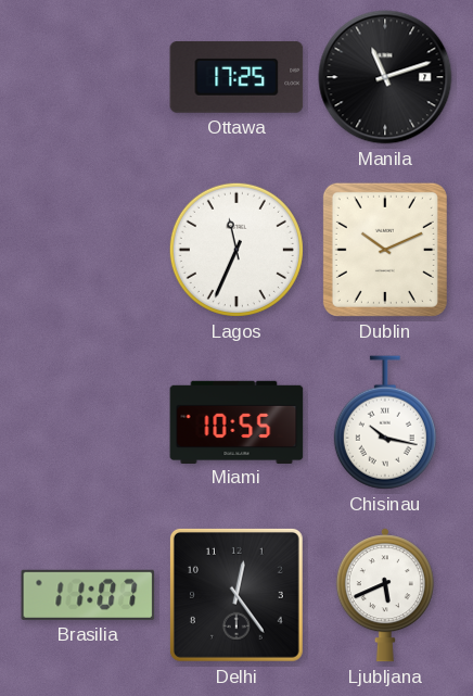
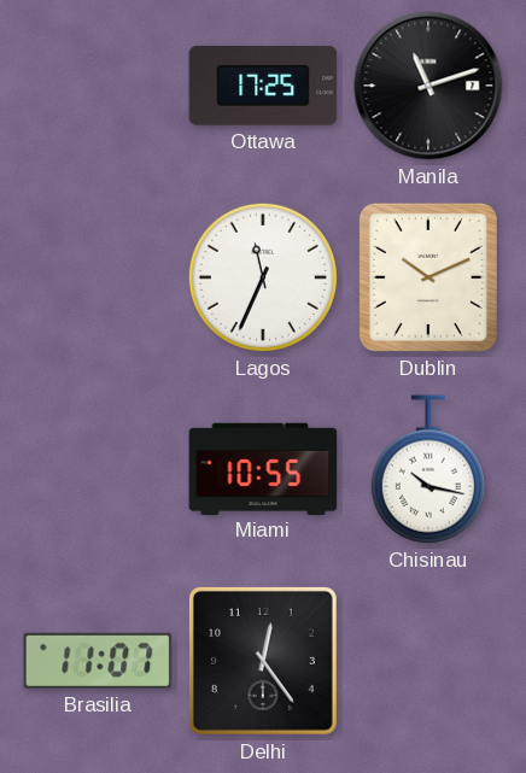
Ljubljana: 5:41 -> none
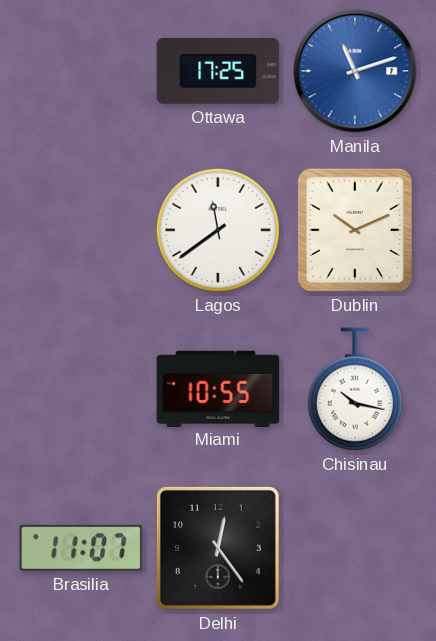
Manila dial: black -> blue
Lagos: 11:34 -> 11:39
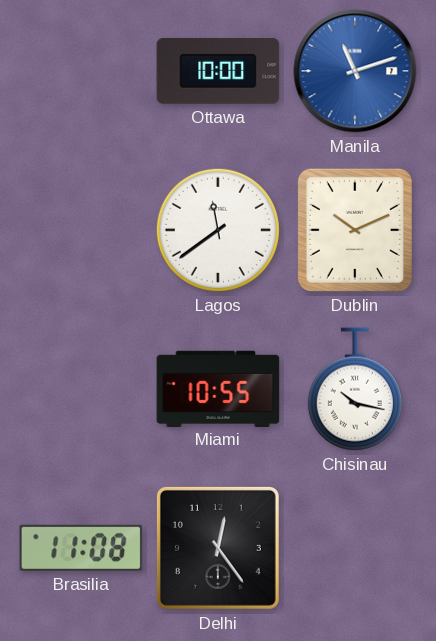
Ottawa: 17:25 -> 10:00
Brasilia: 11:07 -> 11:08
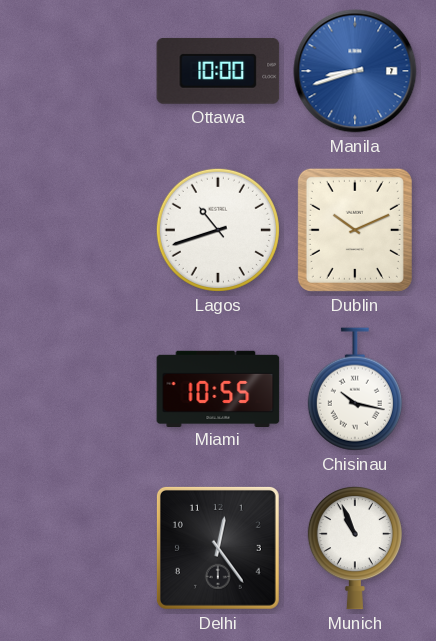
Manila: 11:12 -> 8:42
Lagos: 11:39 -> 10:42
Brasilia: 11:08 -> none
Munich: none -> 10:56
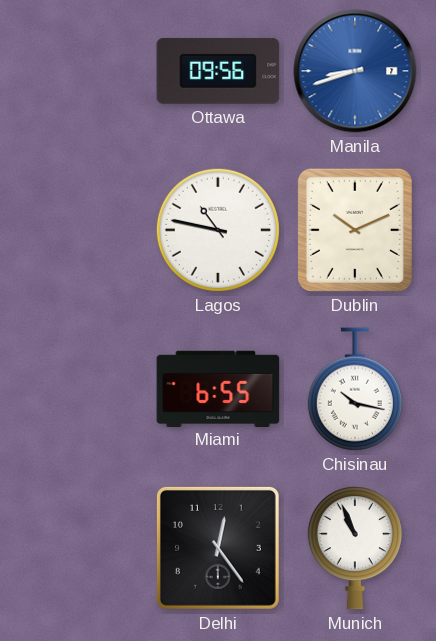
Ottawa: 10:00 -> 09:56
Lagos: 10:42 -> 10:47
Miami: 10:55 -> 6:55
